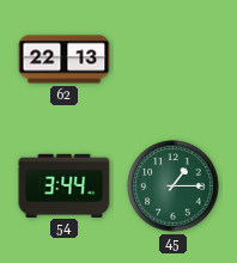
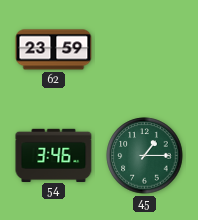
62: 22:13 -> 23:59
54: 3:44 -> 3:46
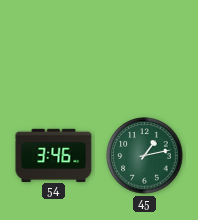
62: 23:59 -> none
45: 1:15 -> 1:13
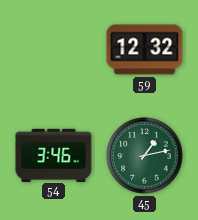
59: none -> 12:32
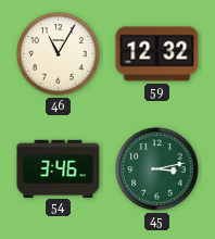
46: none -> 11:05
45: 1:13 -> 3:13
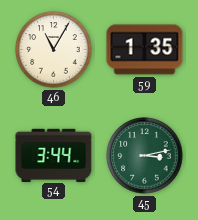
59: 12:32 -> 1:35
54: 3:46 -> 3:44
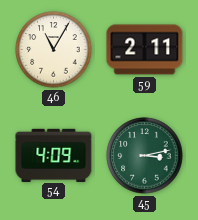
59: 1:35 -> 2:11
54: 3:44 -> 4:09
